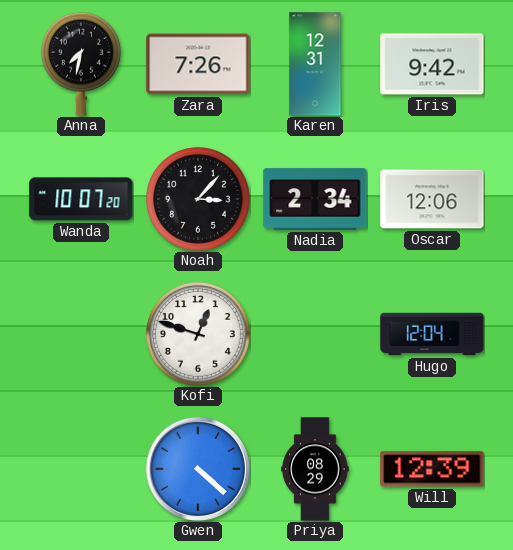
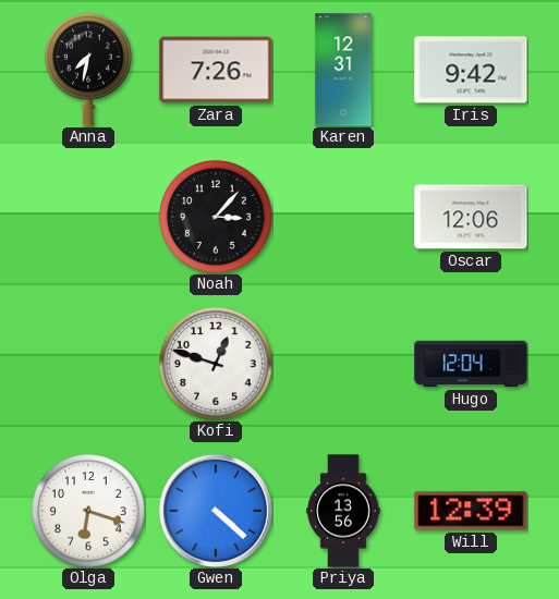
Wanda: 10:07 -> none
Nadia: 2:34 -> none
Olga: none -> 6:18
Priya: 08:29 -> 13:56
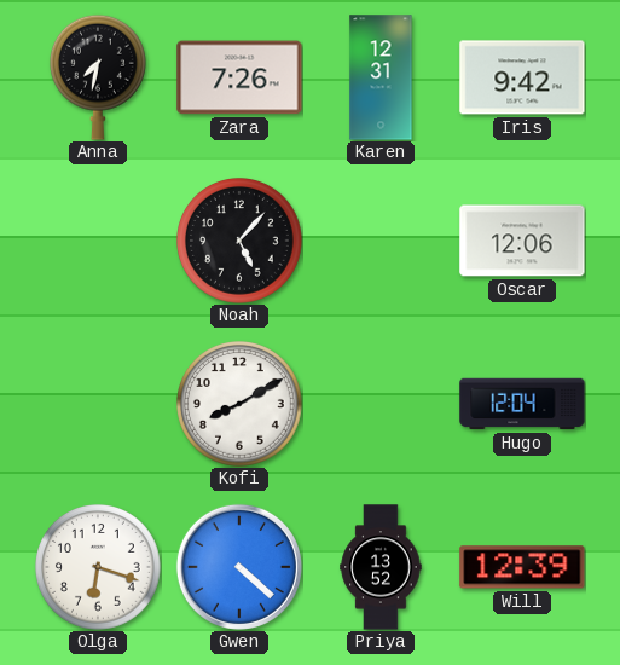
Noah: 3:07 -> 5:07
Kofi: 12:48 -> 8:10
Priya: 13:56 -> 13:52
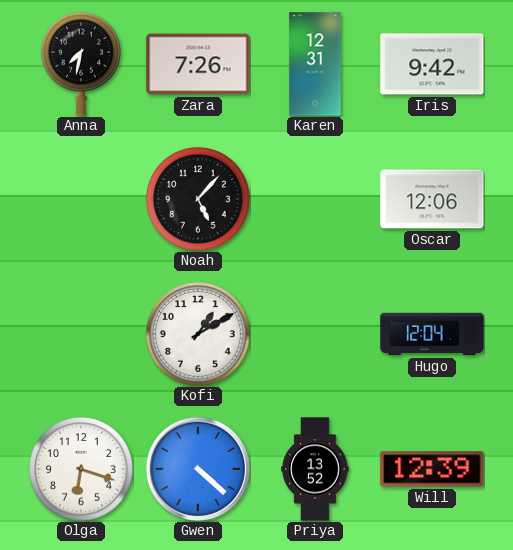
Kofi: 8:10 -> 1:10
